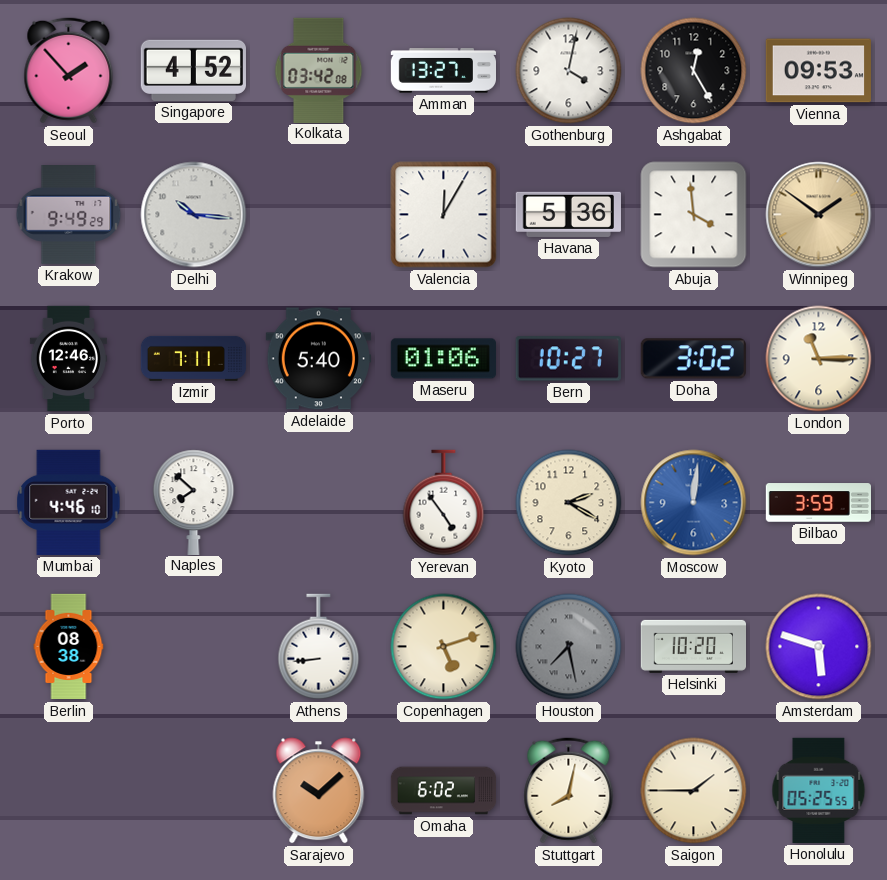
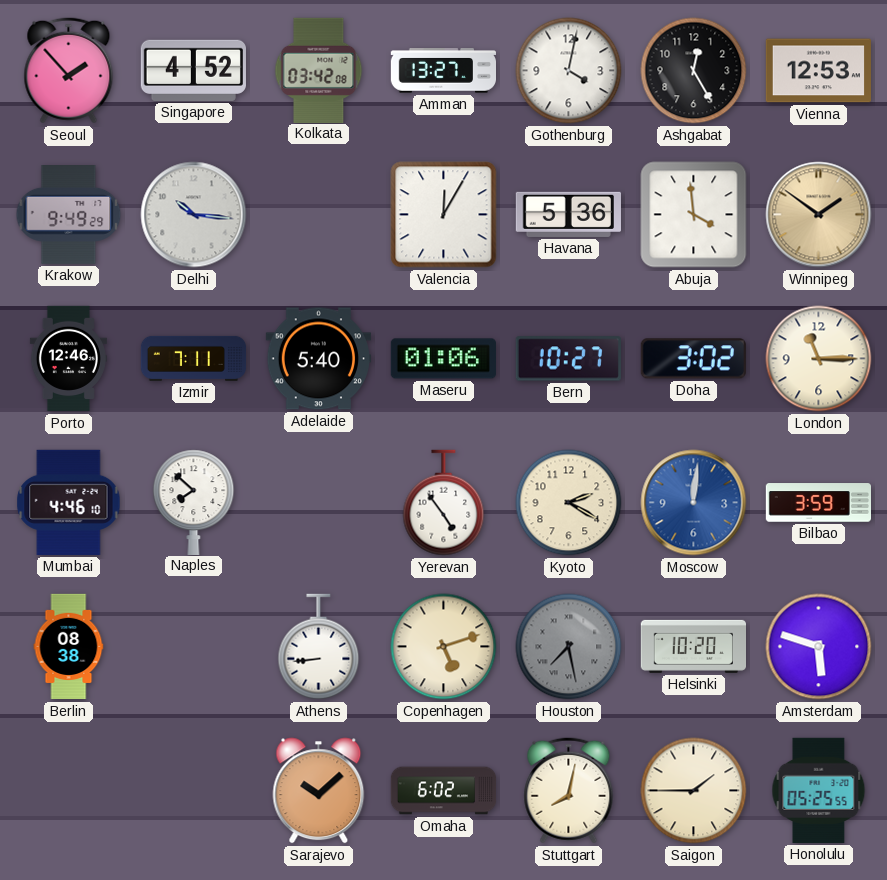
Vienna: 09:53 -> 12:53
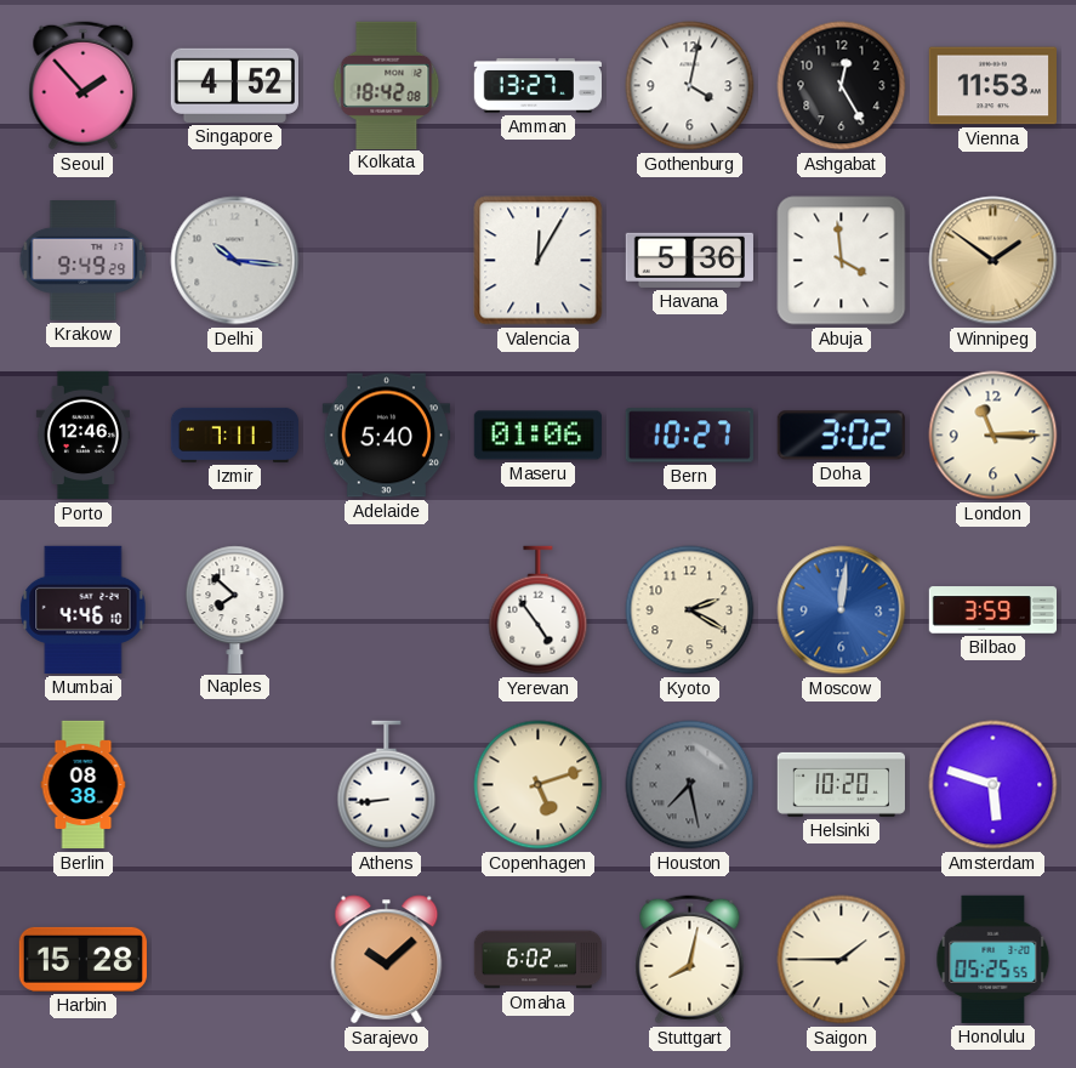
Kolkata: 03:42 -> 18:42
Vienna: 12:53 -> 11:53
Harbin: none -> 15:28
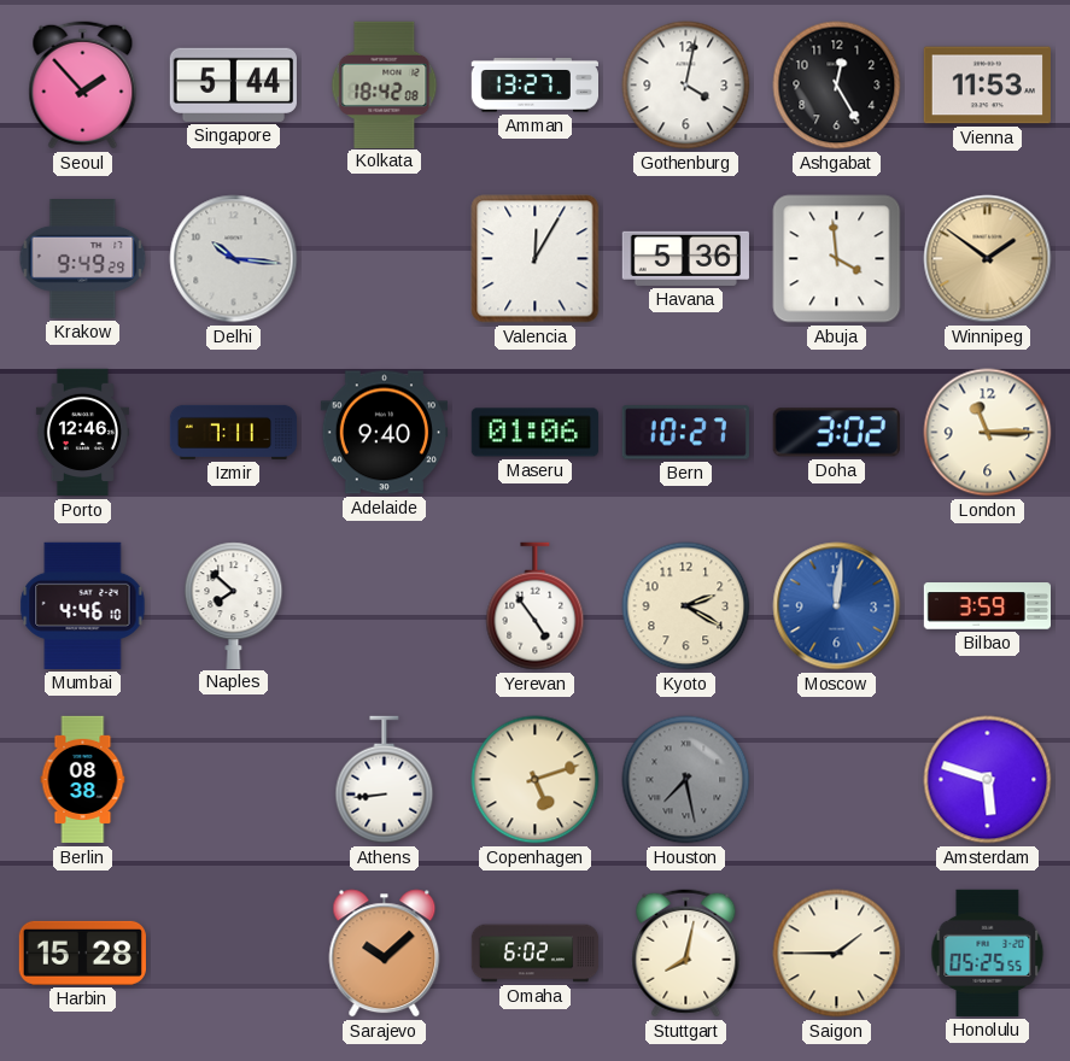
Singapore: 4:52 -> 5:44
Adelaide: 5:40 -> 9:40
Helsinki: 10:20 -> none
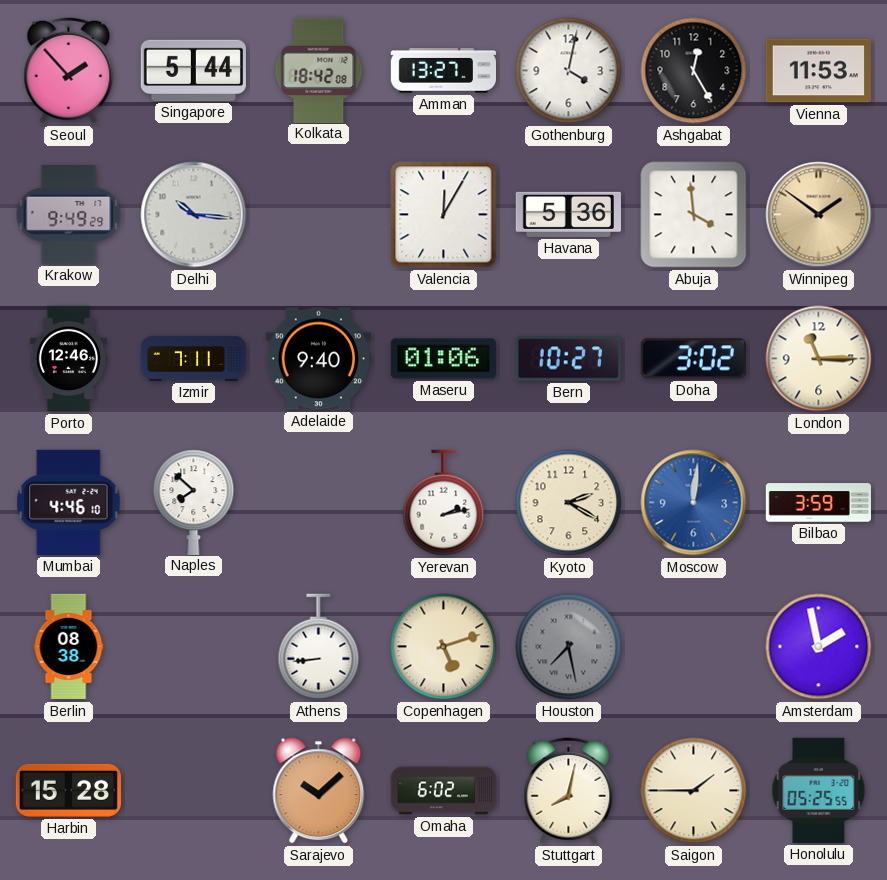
Yerevan: 4:54 -> 2:13
Amsterdam: 5:48 -> 1:58
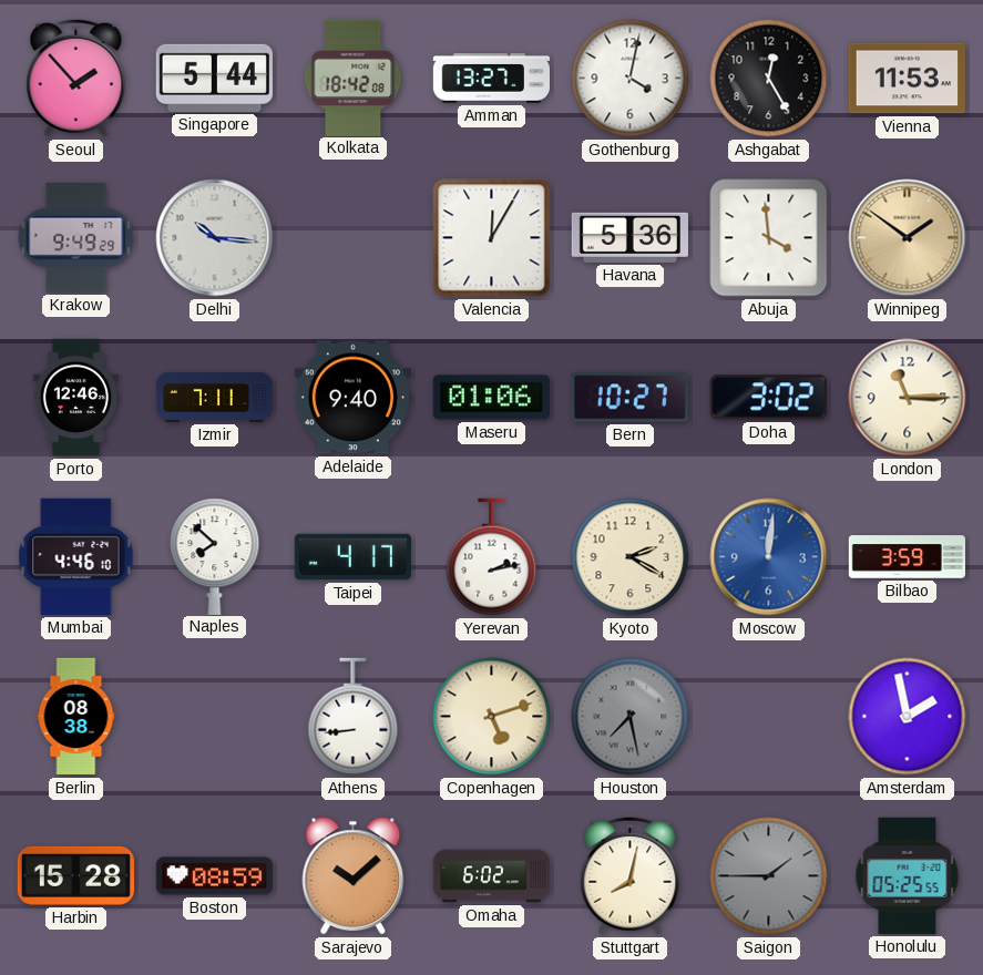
Taipei: none -> 4:17
Boston: none -> 08:59
Saigon dial: cream -> grey
